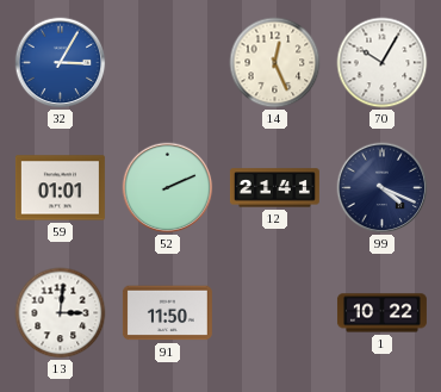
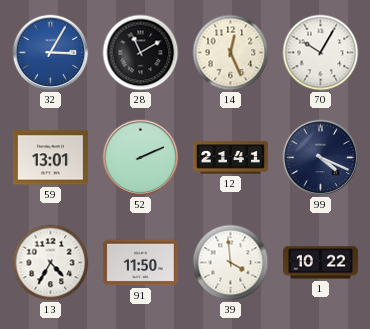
28: none -> 11:10
59: 01:01 -> 13:01
13: 3:01 -> 4:35
39: none -> 3:59
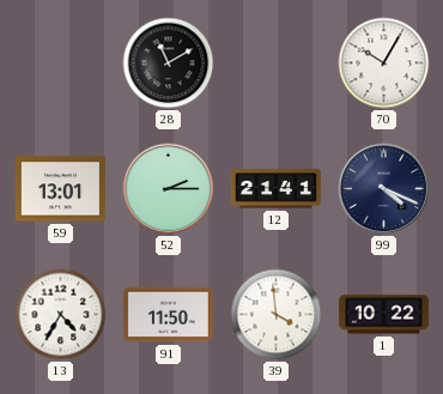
32: 3:05 -> none
14: 12:26 -> none
52: 2:11 -> 2:15
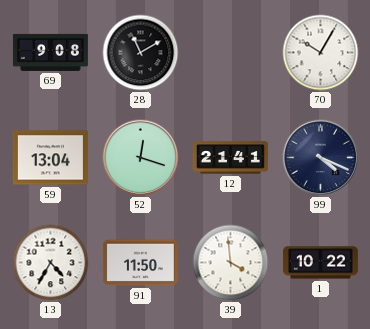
69: none -> 9:08
59: 13:01 -> 13:04
52: 2:15 -> 12:18
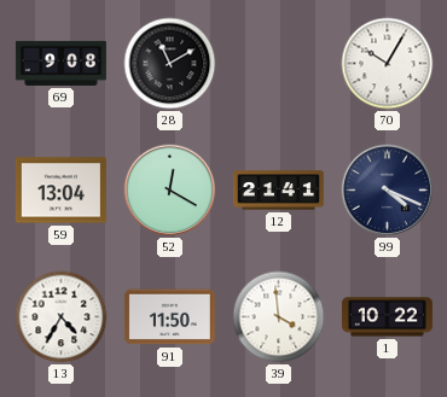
52: 12:18 -> 12:20
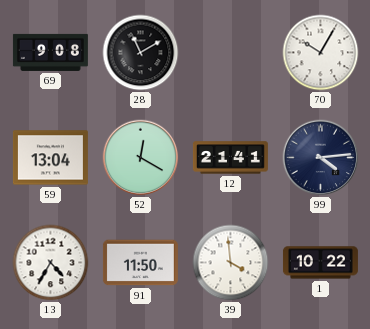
99: 4:19 -> 4:14
